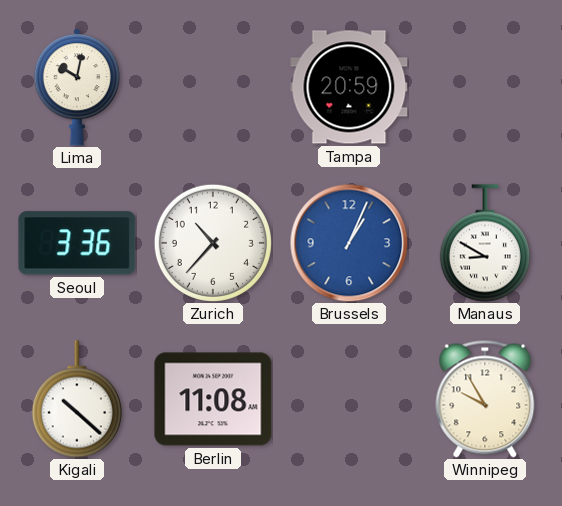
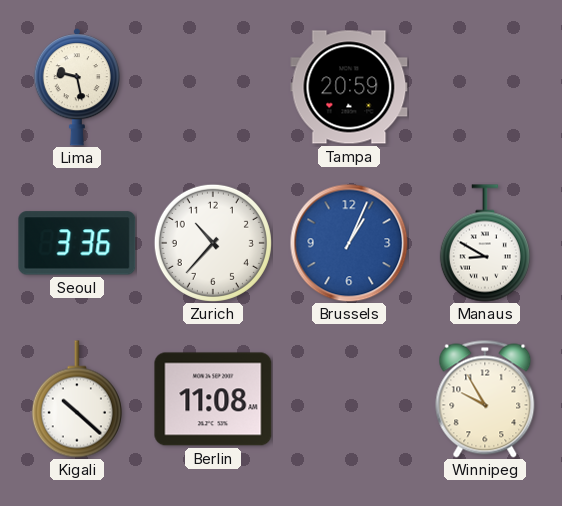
Lima: 10:02 -> 9:28
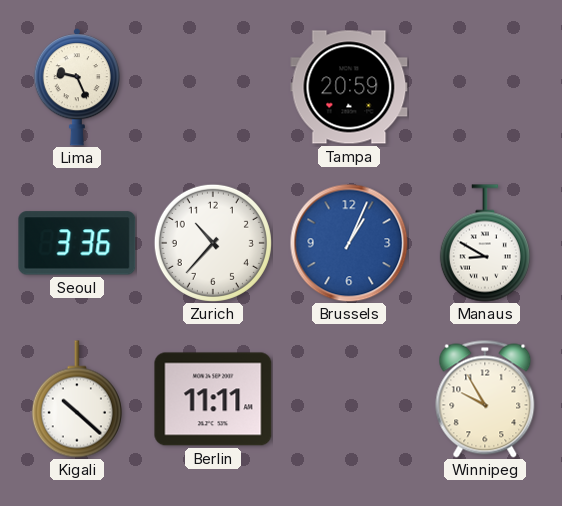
Lima: 9:28 -> 9:26
Berlin: 11:08 -> 11:11
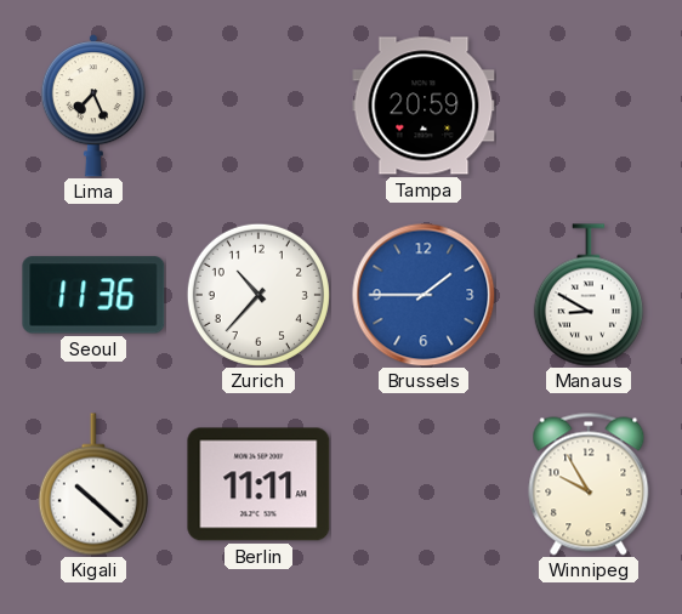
Lima: 9:26 -> 7:26
Seoul: 3:36 -> 11:36
Brussels: 1:04 -> 1:45
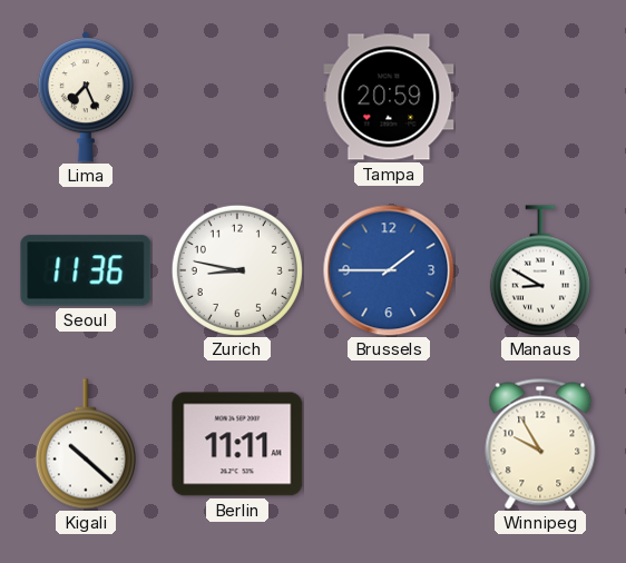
Zurich: 10:37 -> 8:47
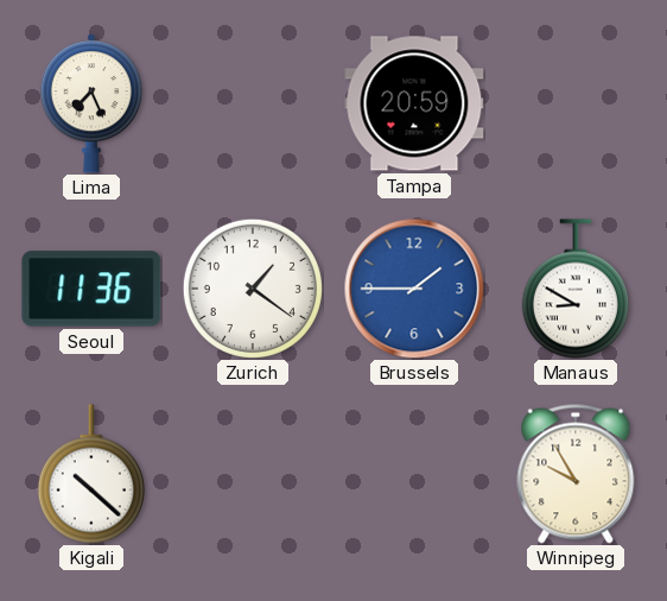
Zurich: 8:47 -> 1:21
Berlin: 11:11 -> none
